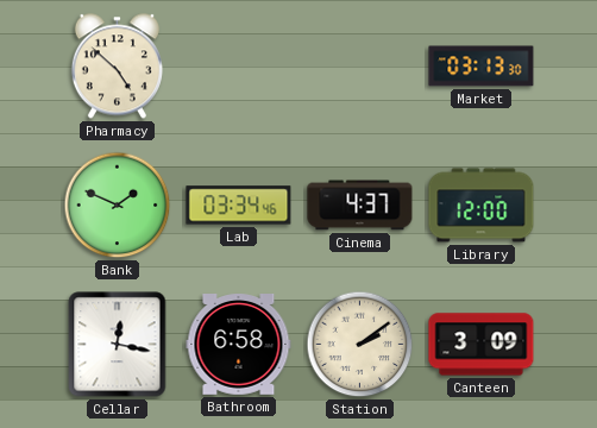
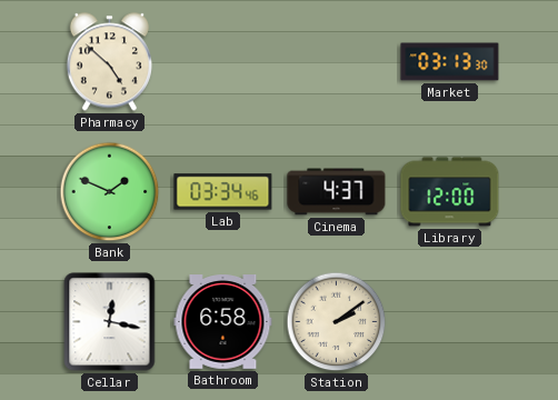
Canteen: 3:09 -> none
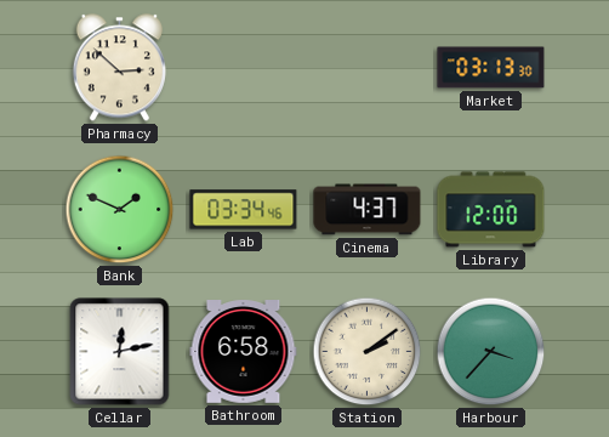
Pharmacy: 4:52 -> 2:52
Cellar: 12:17 -> 12:13
Harbour: none -> 3:37
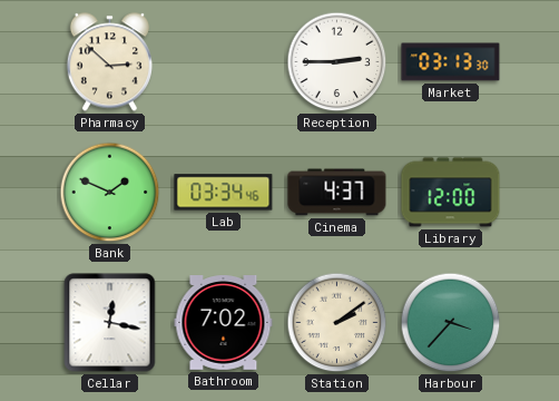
Reception: none -> 2:45
Cellar: 12:13 -> 12:17
Bathroom: 6:58 -> 7:02
